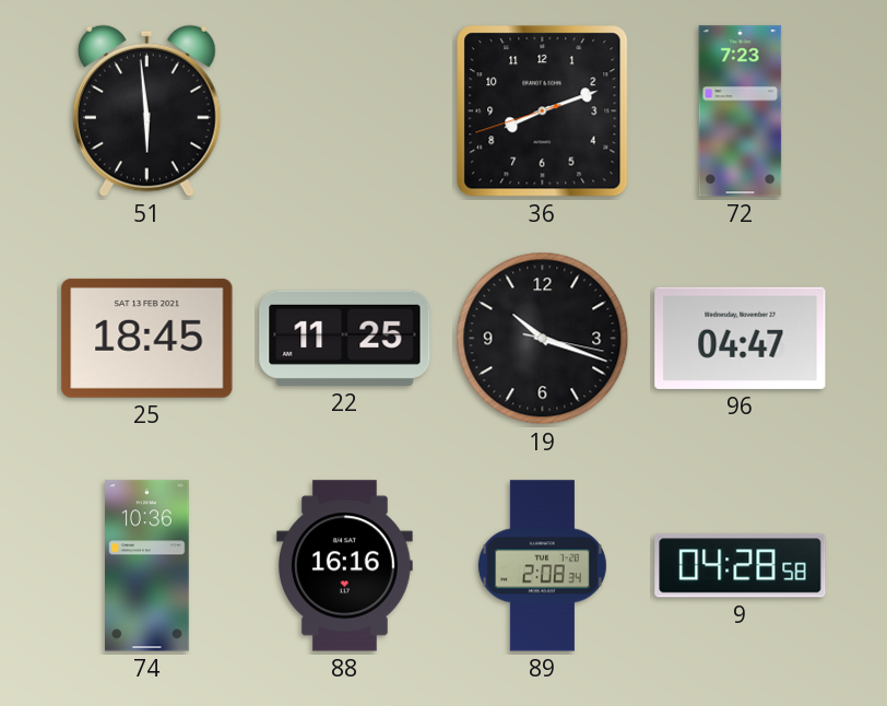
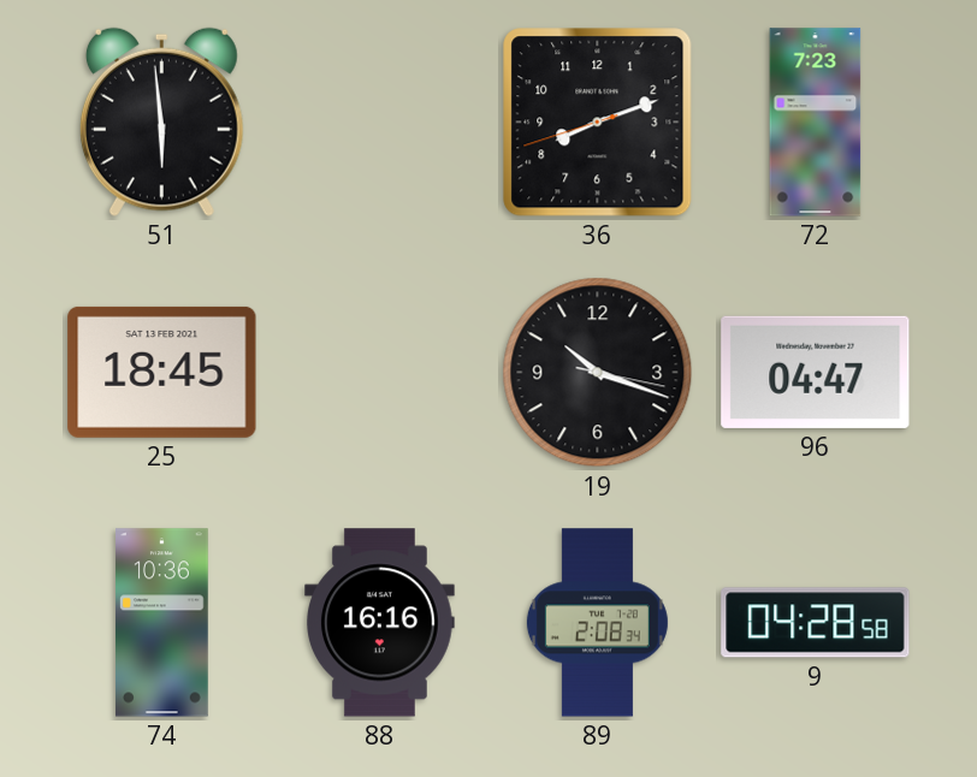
22: 11:25 -> none
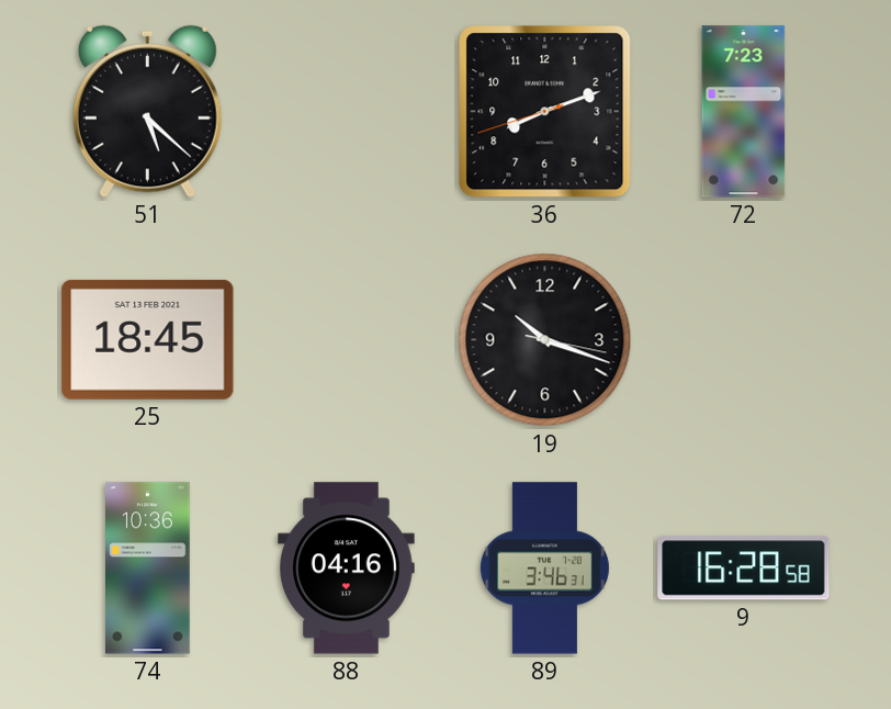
51: 5:59 -> 5:22
96: 04:47 -> none
88: 16:16 -> 04:16
89: 2:08 -> 3:46
9: 04:28 -> 16:28
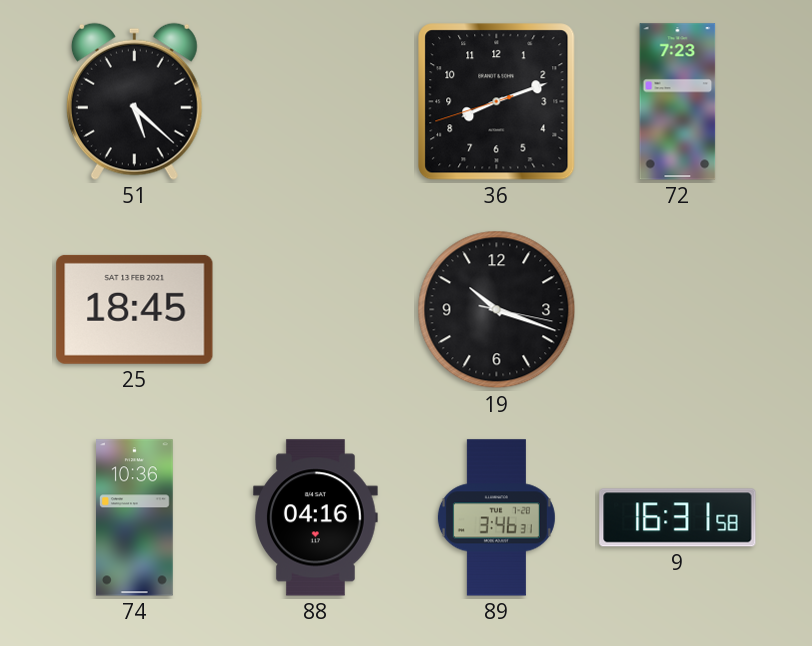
9: 16:28 -> 16:31
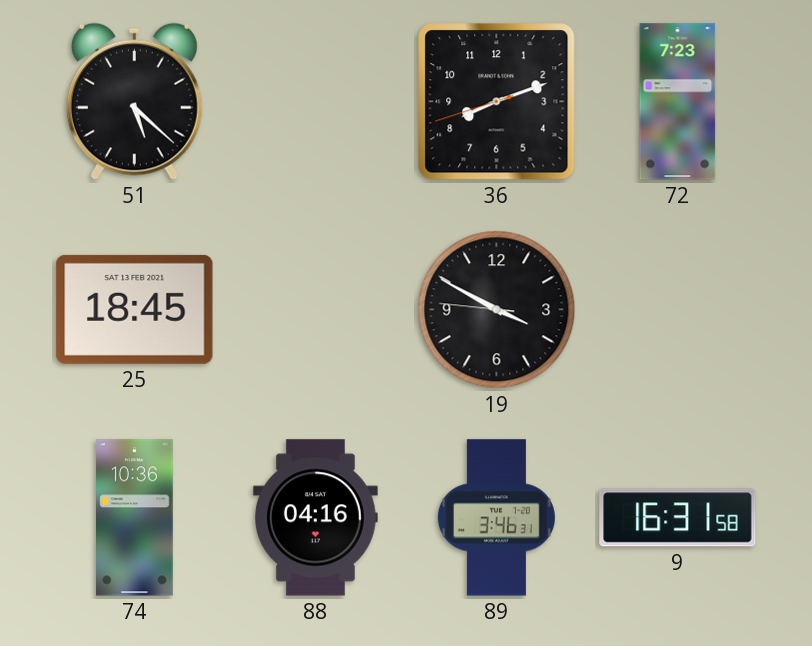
19: 10:18 -> 3:49
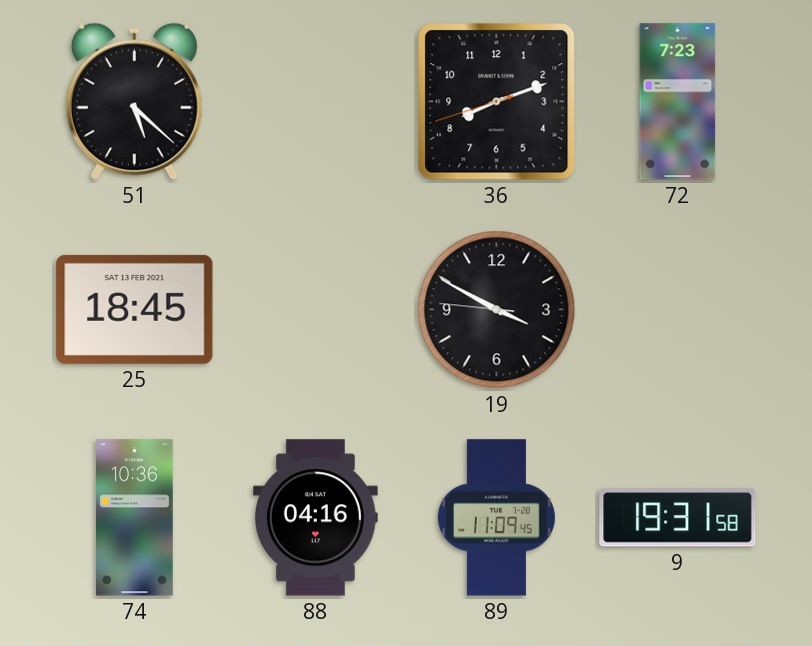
89: 3:46 -> 11:09
9: 16:31 -> 19:31
